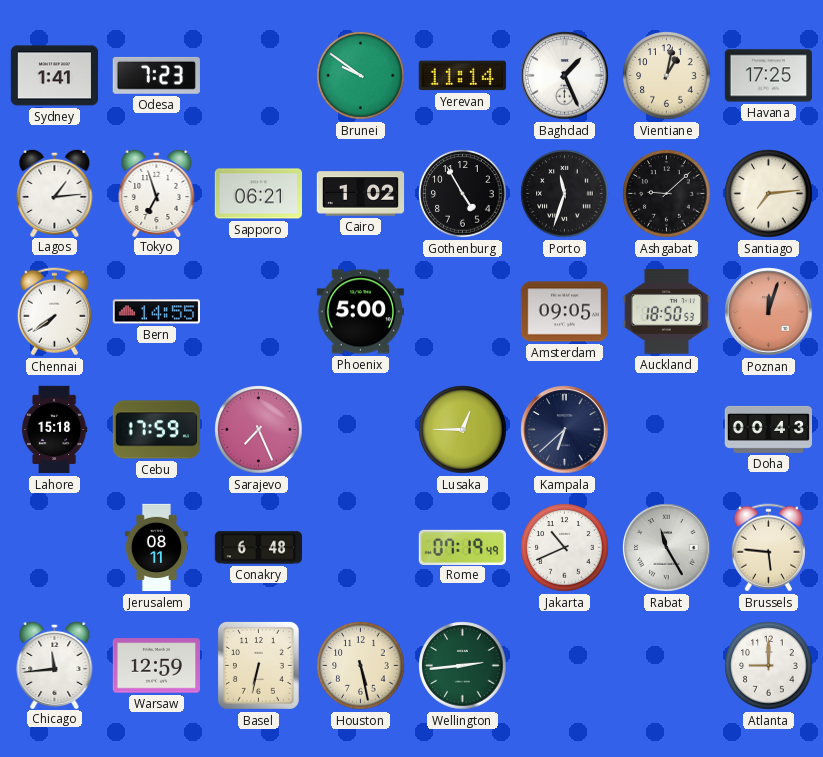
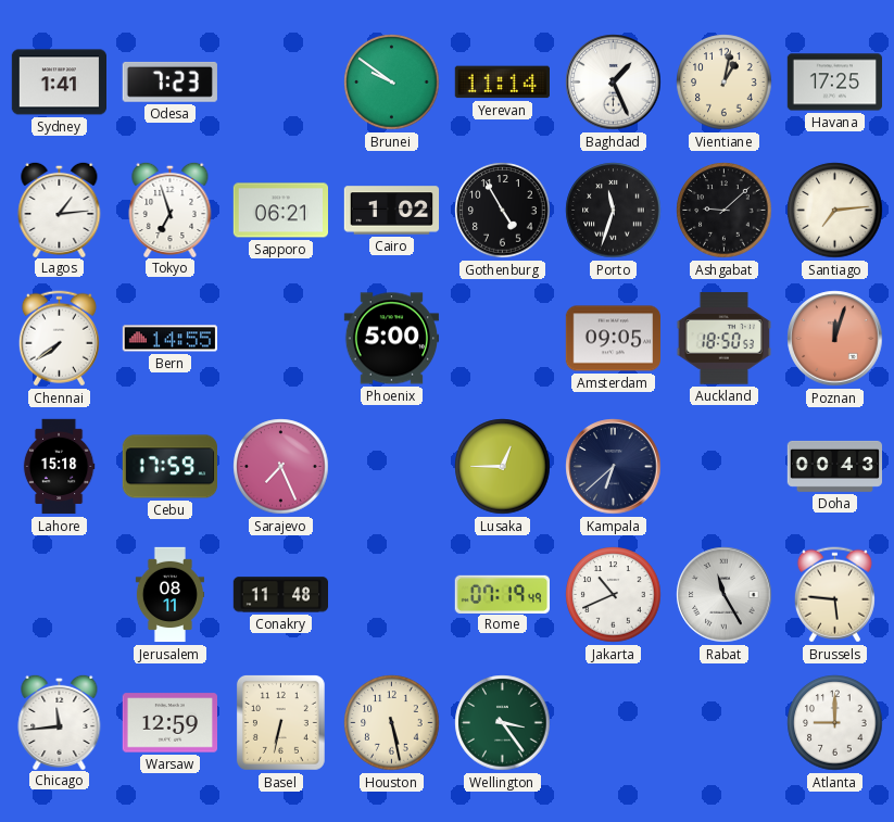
Conakry: 6:48 -> 11:48
Wellington: 2:44 -> 3:24
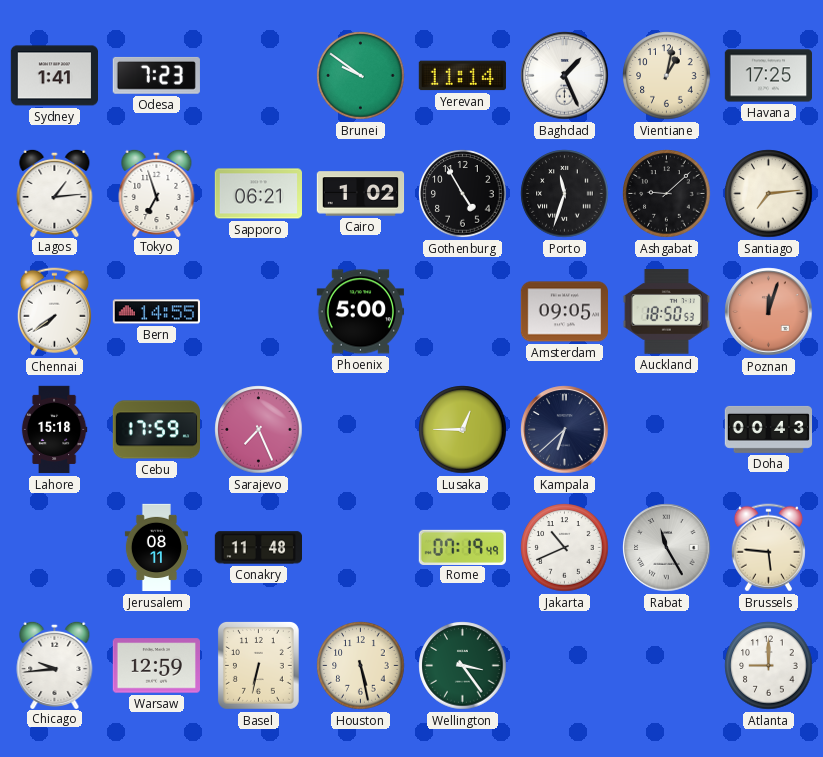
Chicago: 11:44 -> 9:44
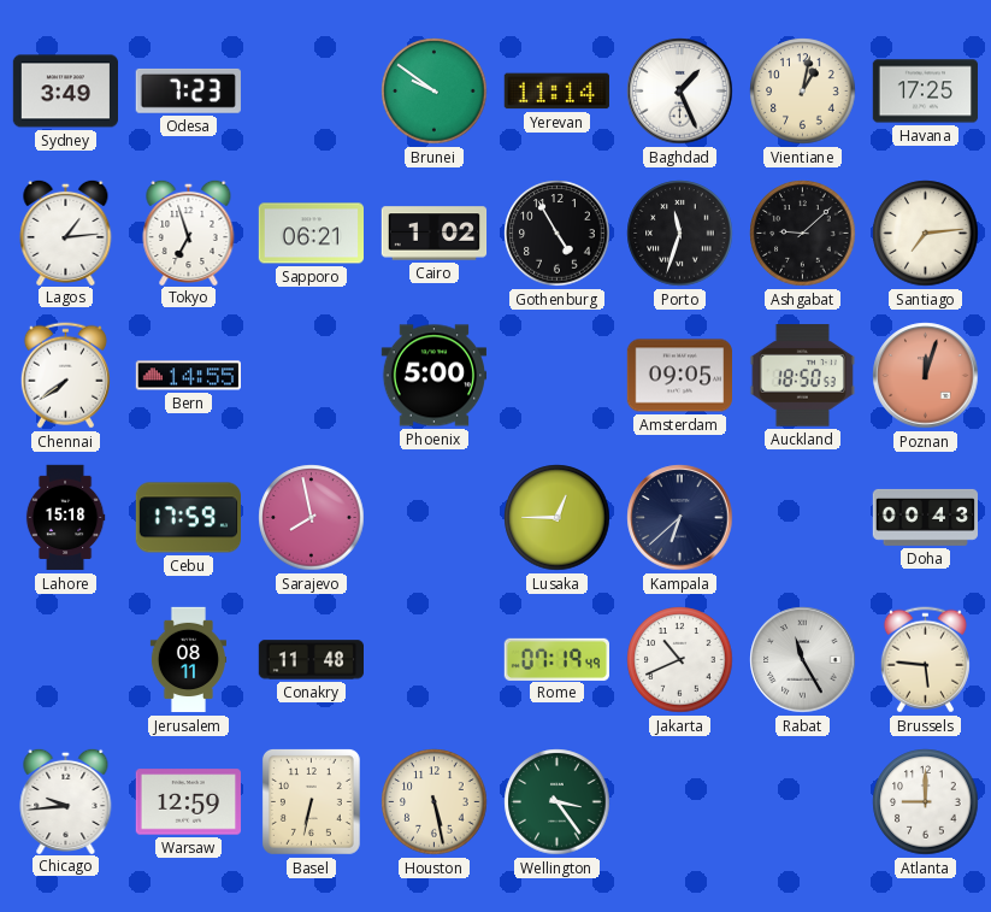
Sydney: 1:41 -> 3:49
Sarajevo: 7:26 -> 7:58
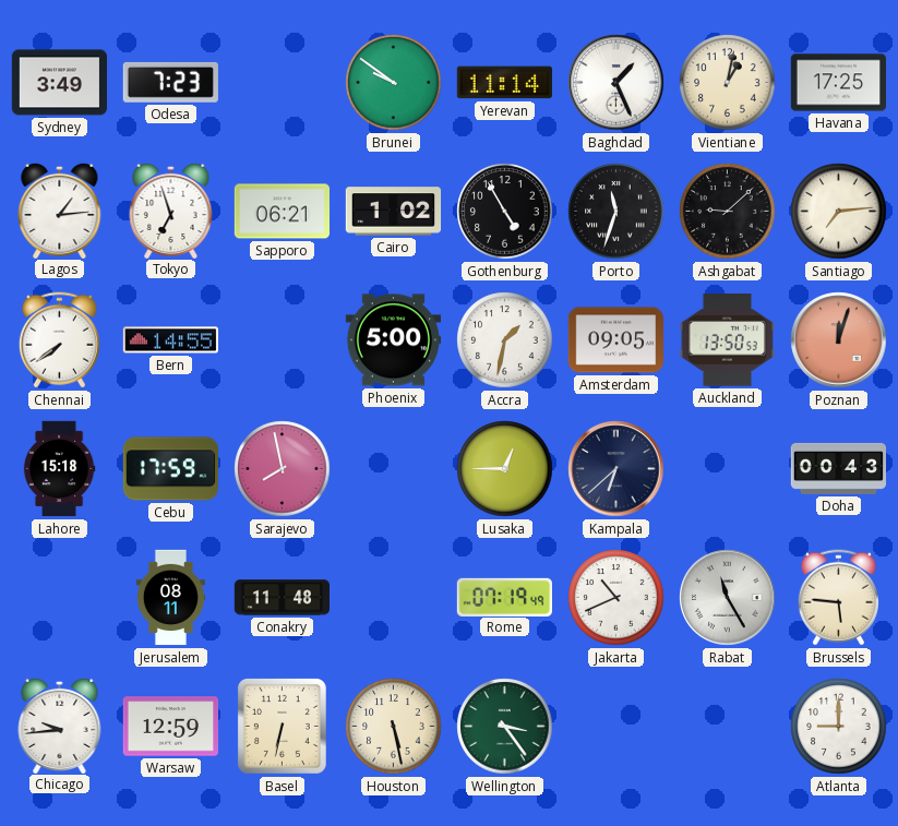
Accra: none -> 1:32
Auckland: 18:50 -> 13:50
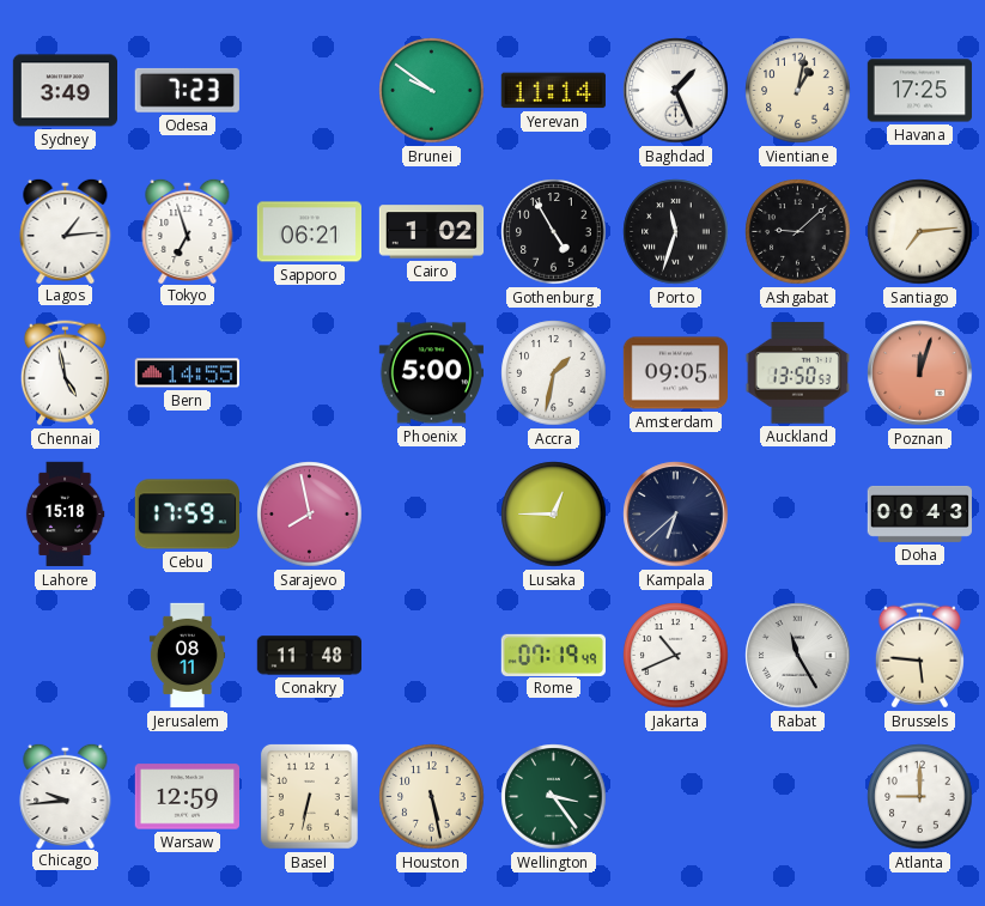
Chennai: 7:39 -> 4:58
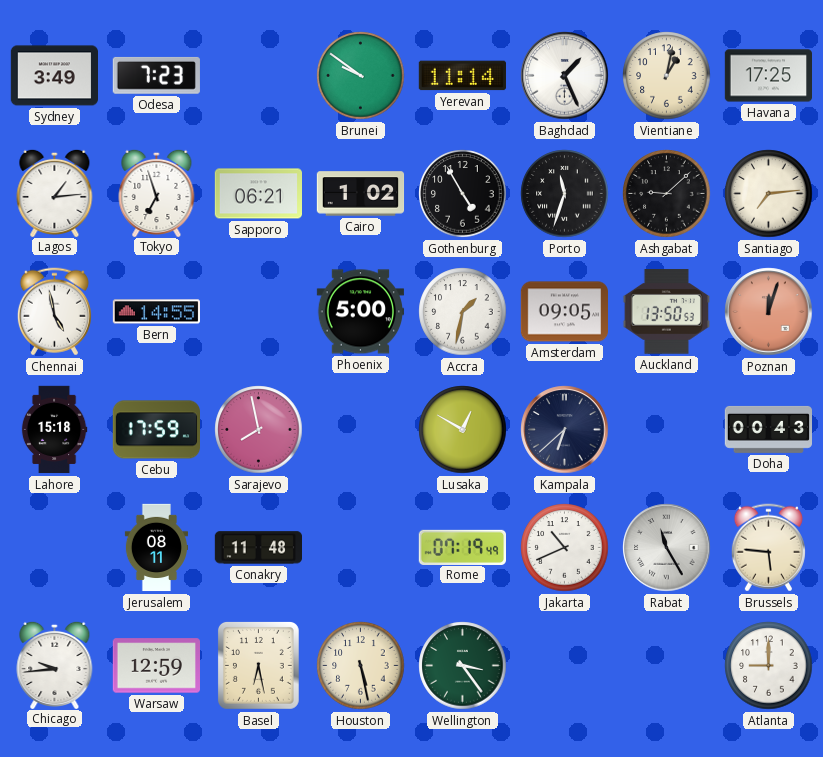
Lusaka: 12:45 -> 12:50
Basel: 6:32 -> 6:28
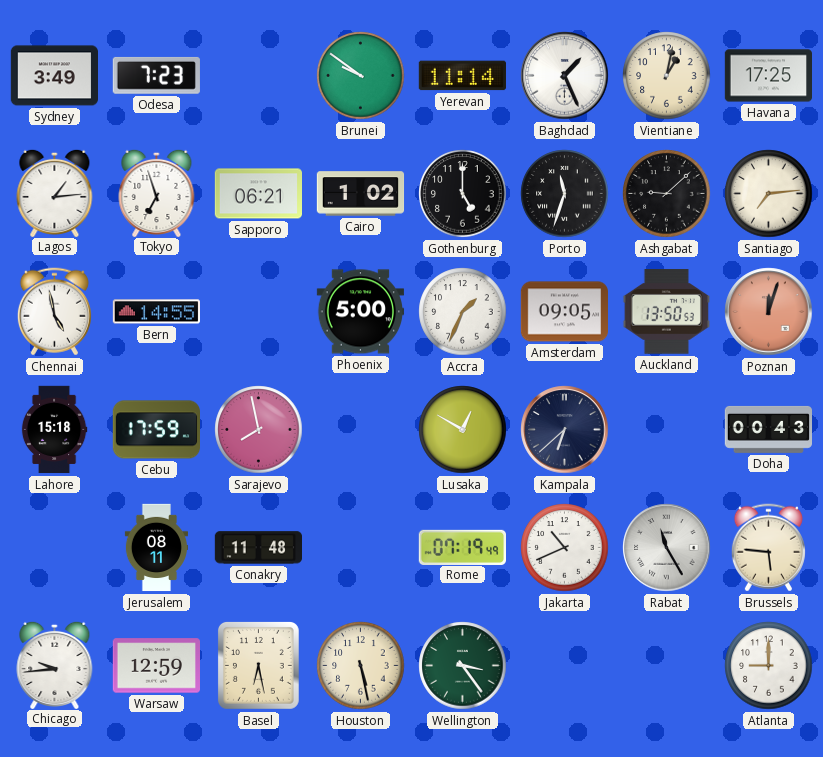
Gothenburg: 4:55 -> 5:00
Accra: 1:32 -> 1:34
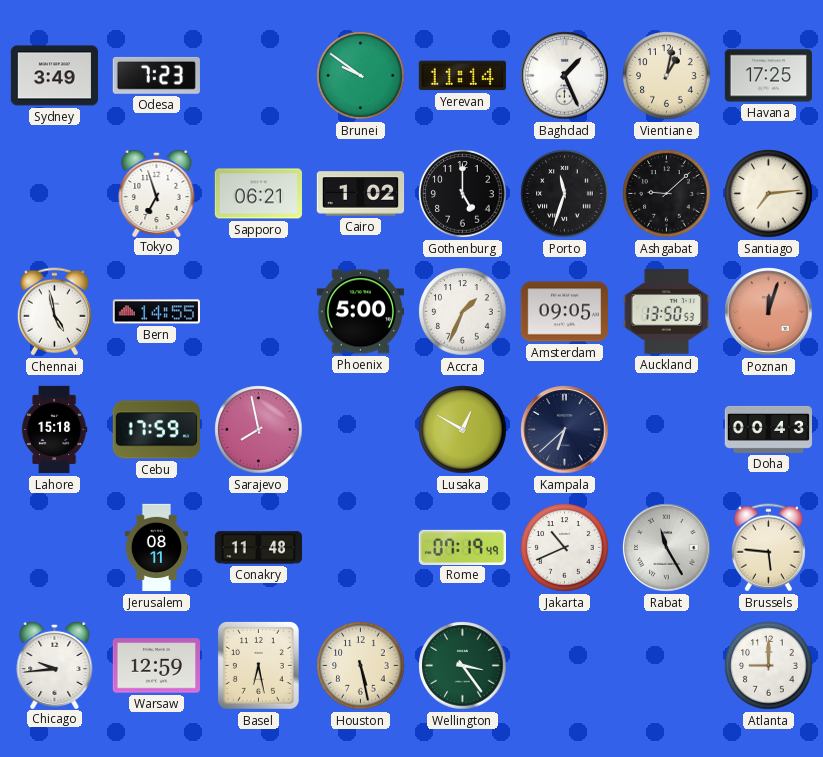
Lagos: 1:14 -> none
